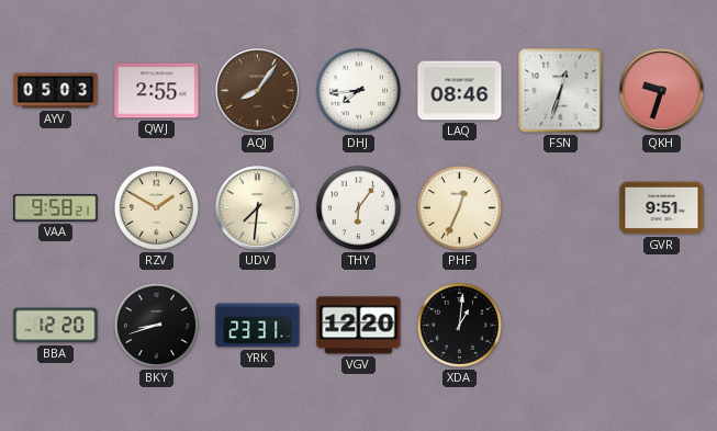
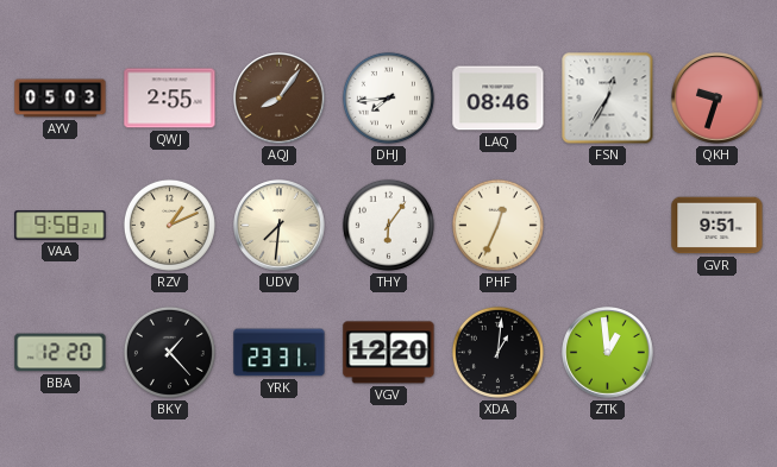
FSN: 12:33 -> 12:35
RZV: 1:50 -> 1:11
BKY: 8:42 -> 1:23
ZTK: none -> 12:59
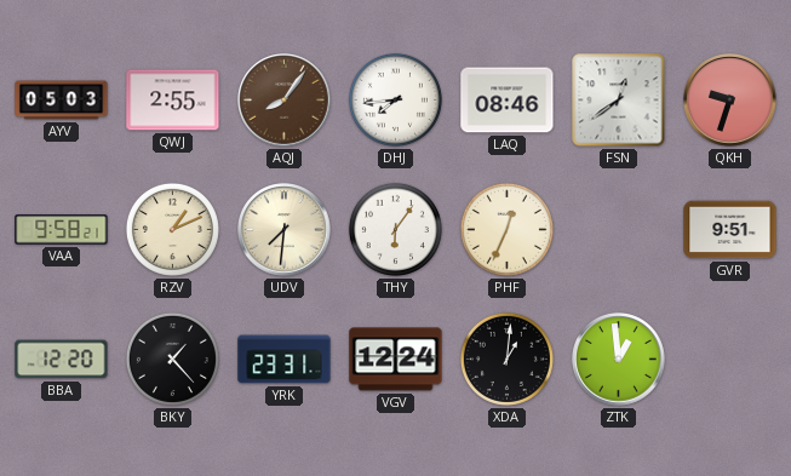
FSN: 12:35 -> 12:39
VGV: 12:20 -> 12:24
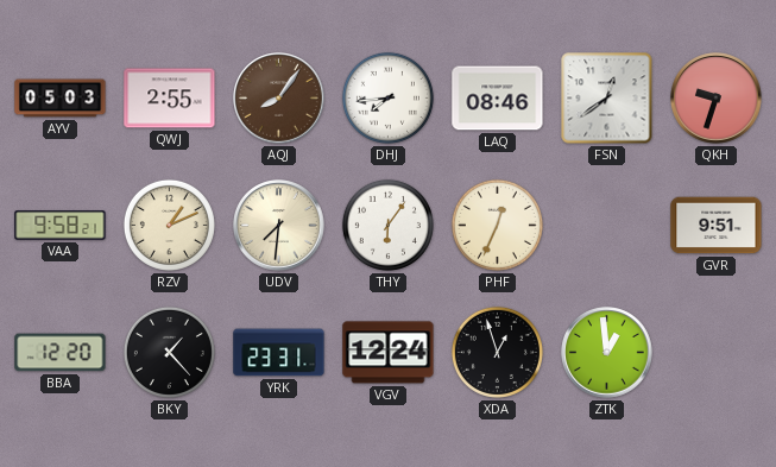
XDA: 1:01 -> 12:57
